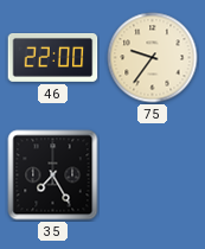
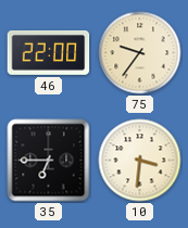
35: 7:25 -> 6:45
10: none -> 3:31
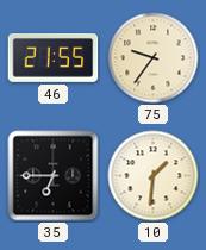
46: 22:00 -> 21:55
10: 3:31 -> 1:31
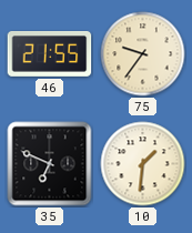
35: 6:45 -> 6:49
